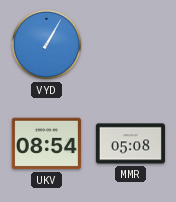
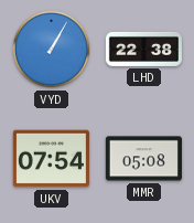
LHD: none -> 22:38
UKV: 08:54 -> 07:54
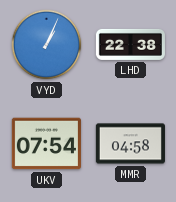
VYD: 1:05 -> 1:04
MMR: 05:08 -> 04:58
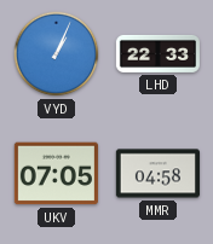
LHD: 22:38 -> 22:33
UKV: 07:54 -> 07:05
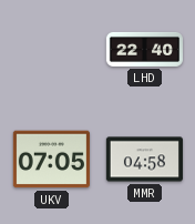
VYD: 1:04 -> none
LHD: 22:33 -> 22:40
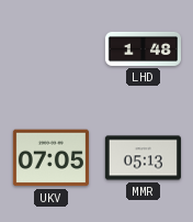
LHD: 22:40 -> 1:48
MMR: 04:58 -> 05:13
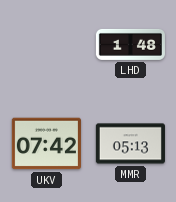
UKV: 07:05 -> 07:42
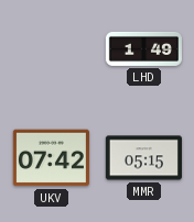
LHD: 1:48 -> 1:49
MMR: 05:13 -> 05:15
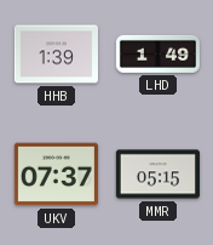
HHB: none -> 1:39
UKV: 07:42 -> 07:37
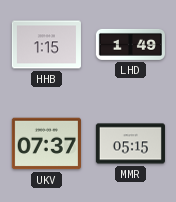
HHB: 1:39 -> 1:15
